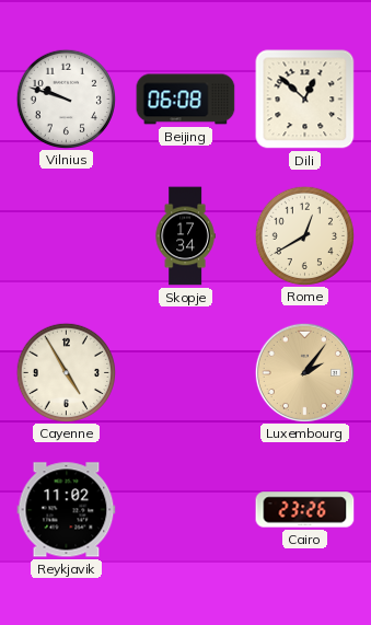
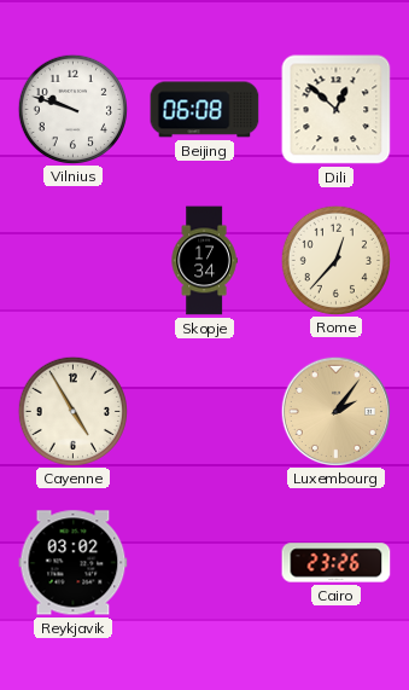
Rome: 12:40 -> 12:37
Reykjavik: 11:02 -> 03:02
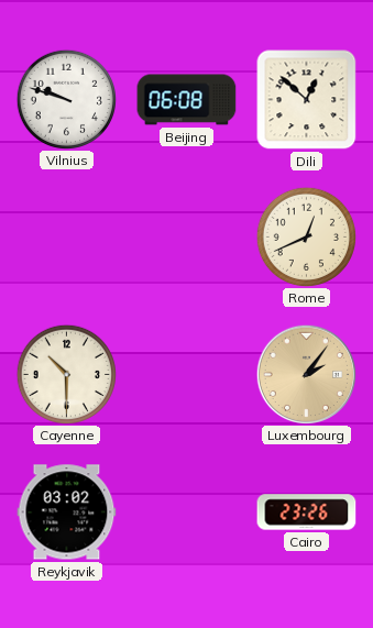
Skopje: 17:34 -> none
Rome: 12:37 -> 12:41
Cayenne: 4:55 -> 10:30
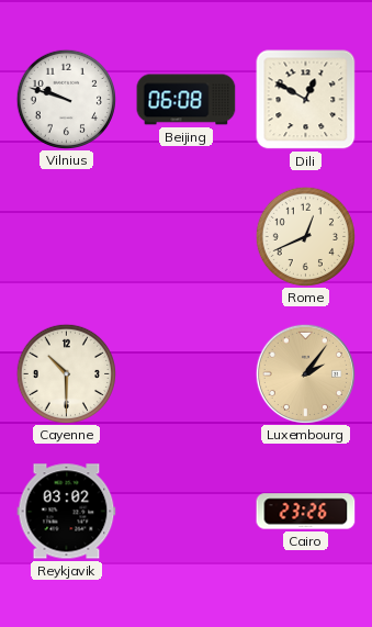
Dili: 12:52 -> 12:50
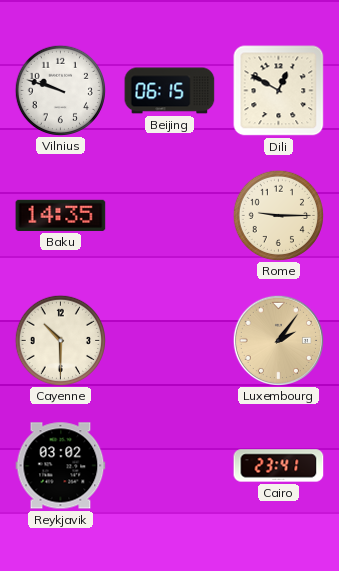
Beijing: 06:08 -> 06:15
Baku: none -> 14:35
Rome: 12:41 -> 9:15
Cairo: 23:26 -> 23:41
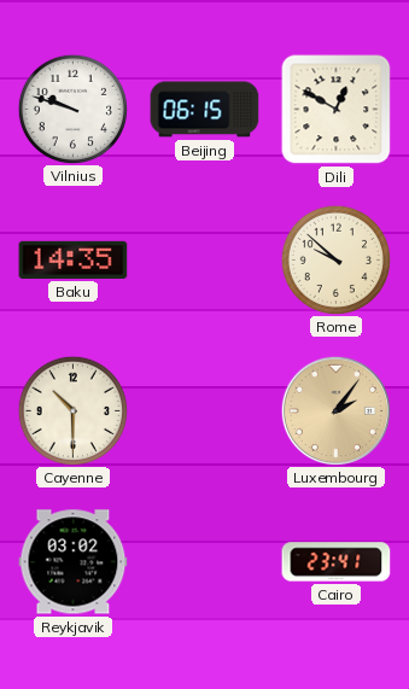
Rome: 9:15 -> 9:52
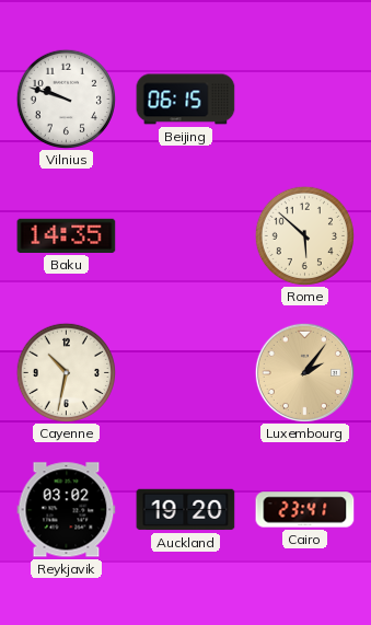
Dili: 12:50 -> none
Rome: 9:52 -> 5:52
Cayenne: 10:30 -> 10:32
Auckland: none -> 19:20
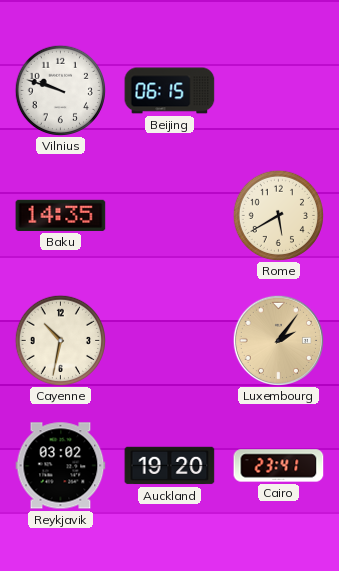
Rome: 5:52 -> 5:40
